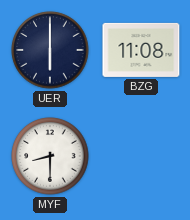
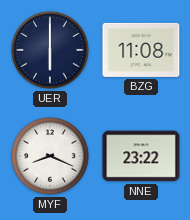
MYF: 8:30 -> 8:19
NNE: none -> 23:22
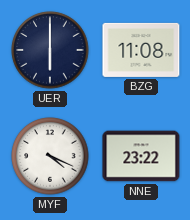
MYF: 8:19 -> 4:19
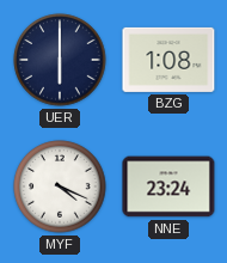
BZG: 11:08 -> 1:08
NNE: 23:22 -> 23:24
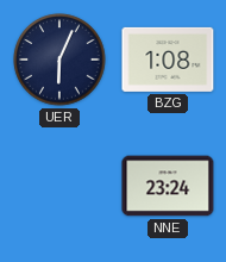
UER: 6:00 -> 6:04
MYF: 4:19 -> none
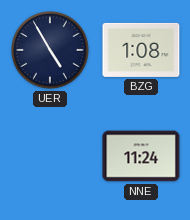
UER: 6:04 -> 4:55
NNE: 23:24 -> 11:24
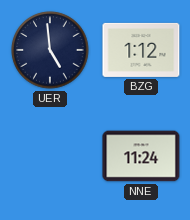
UER: 4:55 -> 4:59
BZG: 1:08 -> 1:12
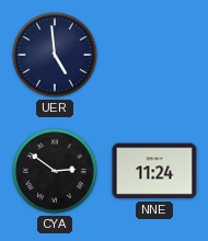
BZG: 1:12 -> none
CYA: none -> 2:51
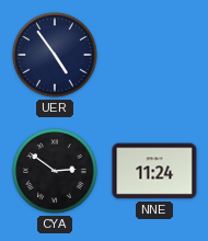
UER: 4:59 -> 4:54
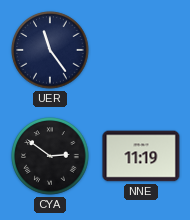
UER: 4:54 -> 11:24
NNE: 11:24 -> 11:19
